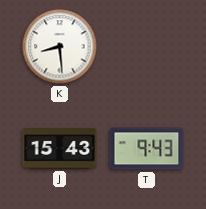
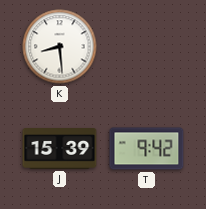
J: 15:43 -> 15:39
T: 9:43 -> 9:42
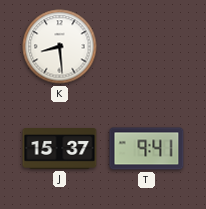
J: 15:39 -> 15:37
T: 9:42 -> 9:41
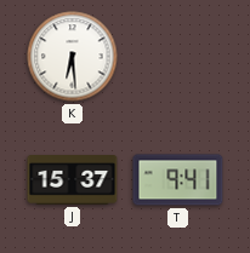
K: 8:29 -> 6:29
